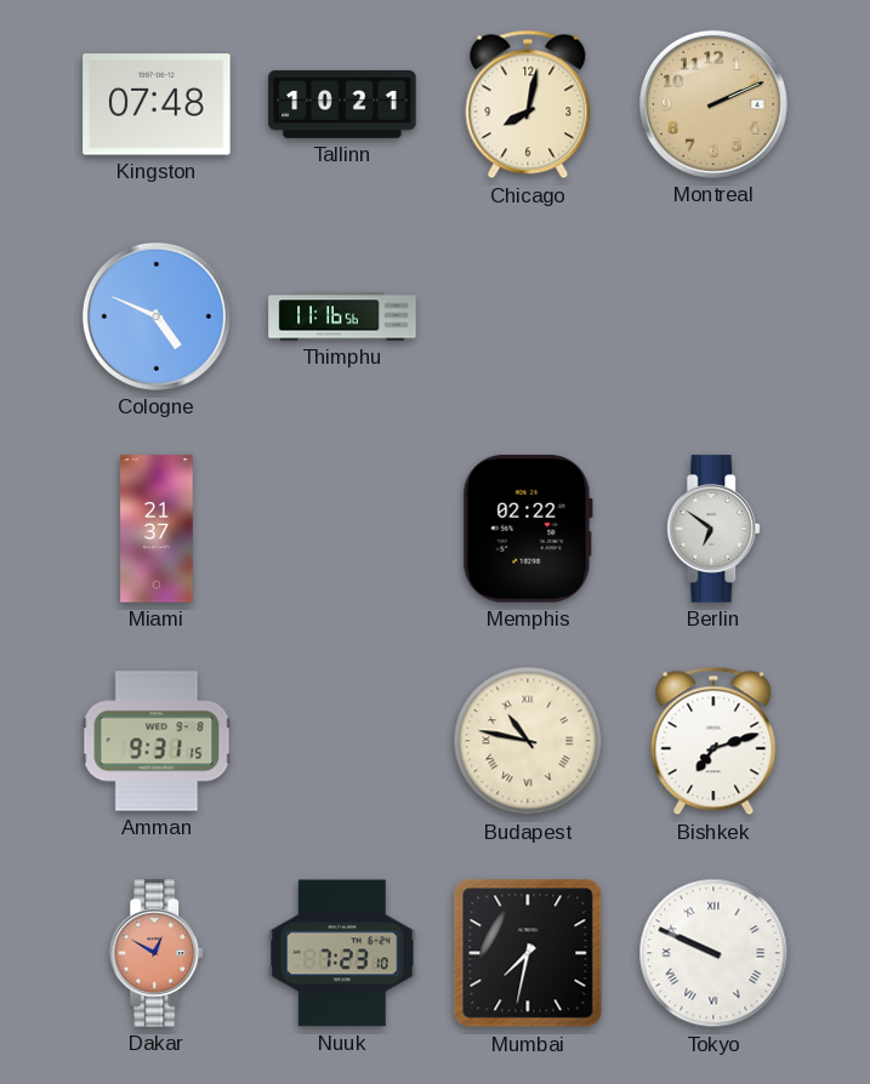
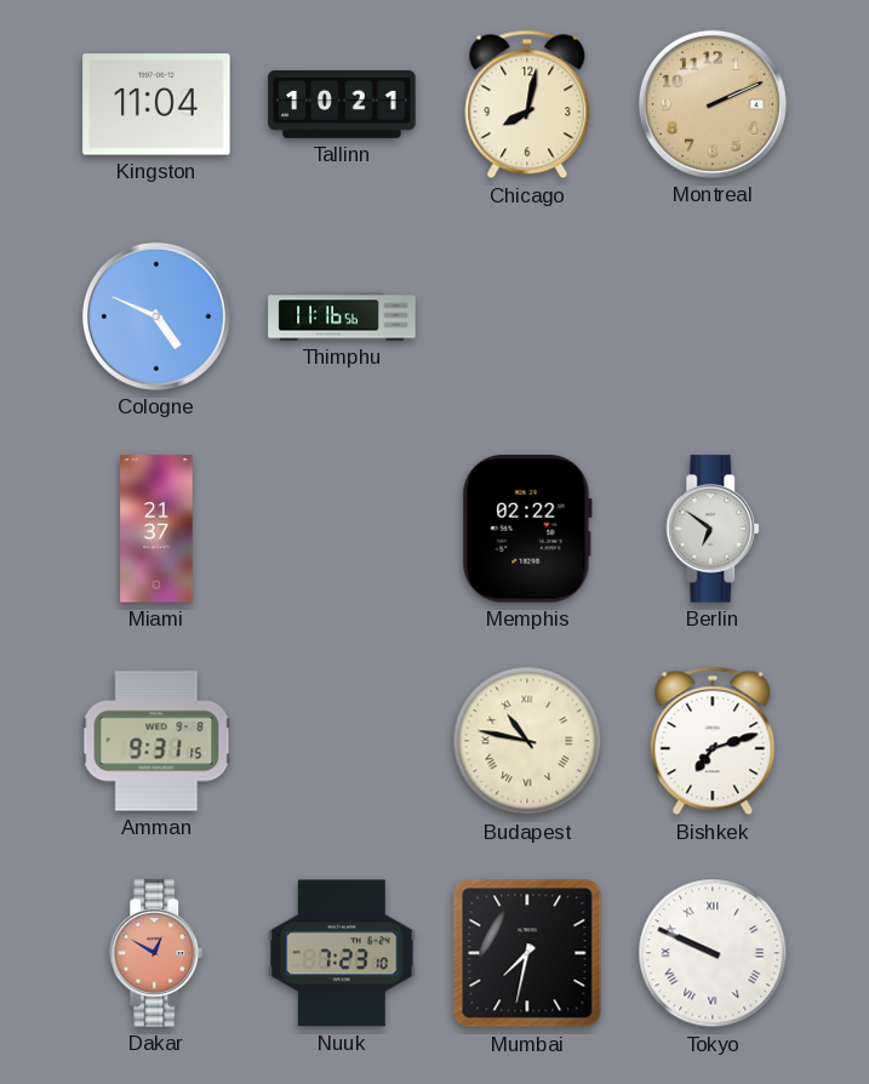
Kingston: 07:48 -> 11:04
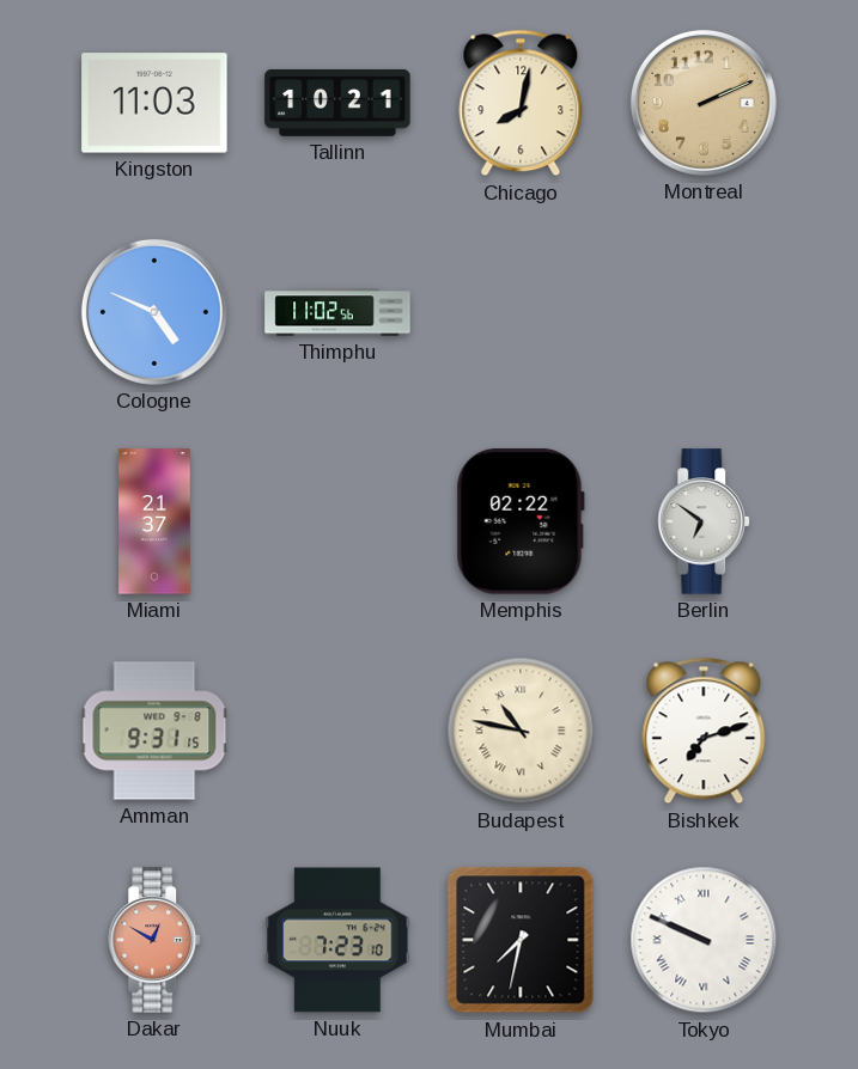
Kingston: 11:04 -> 11:03
Thimphu: 11:16 -> 11:02
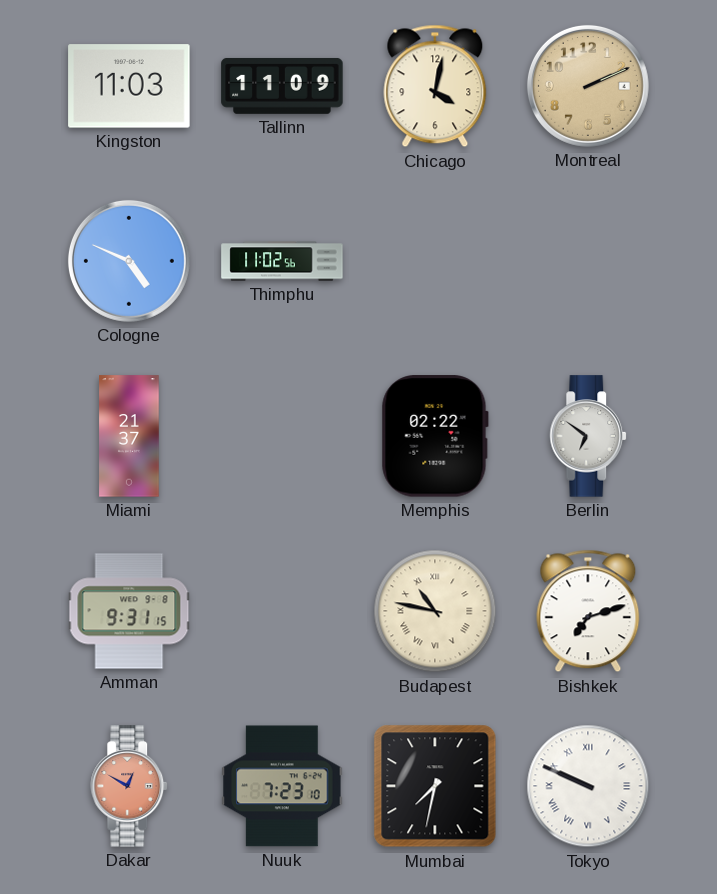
Tallinn: 10:21 -> 11:09
Chicago: 8:02 -> 4:02
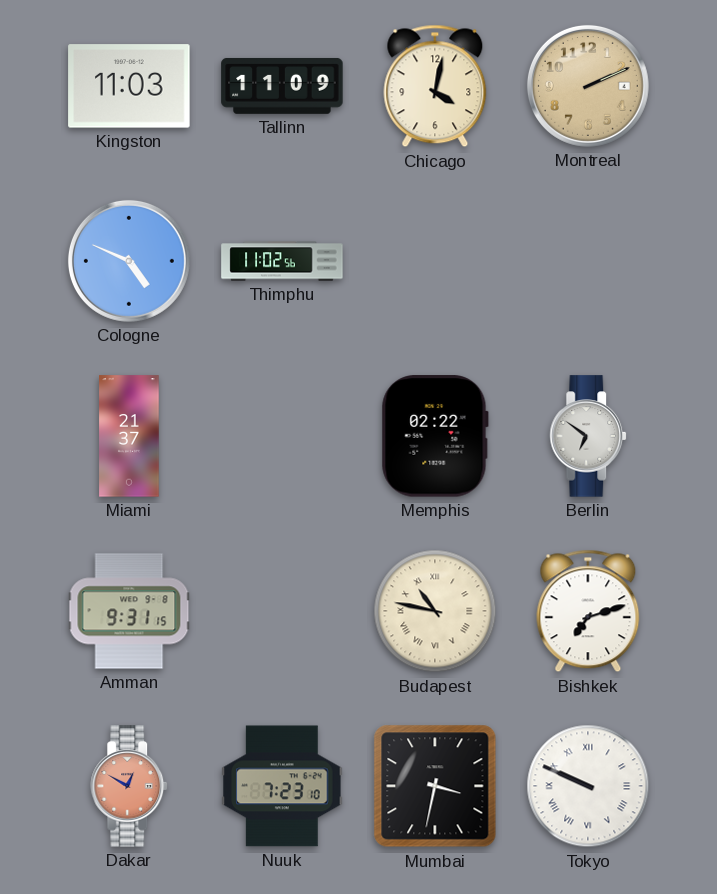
Mumbai: 7:32 -> 3:32
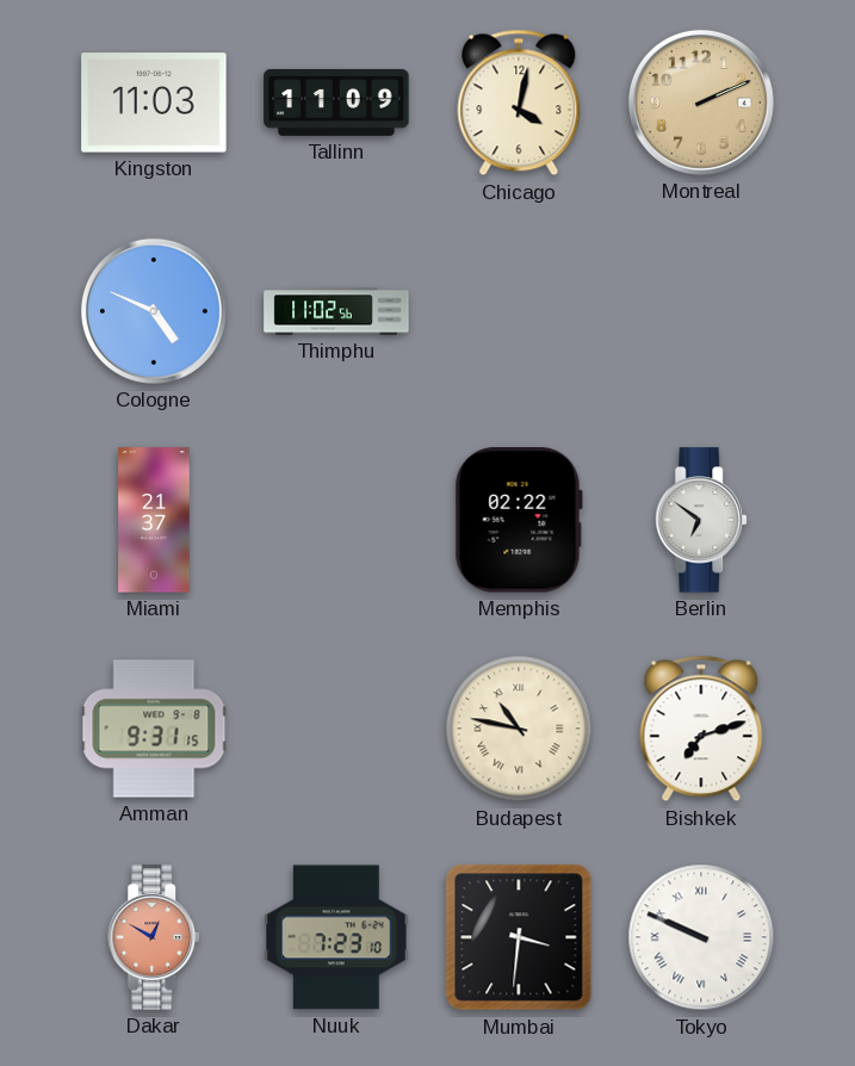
Mumbai: 3:32 -> 3:31
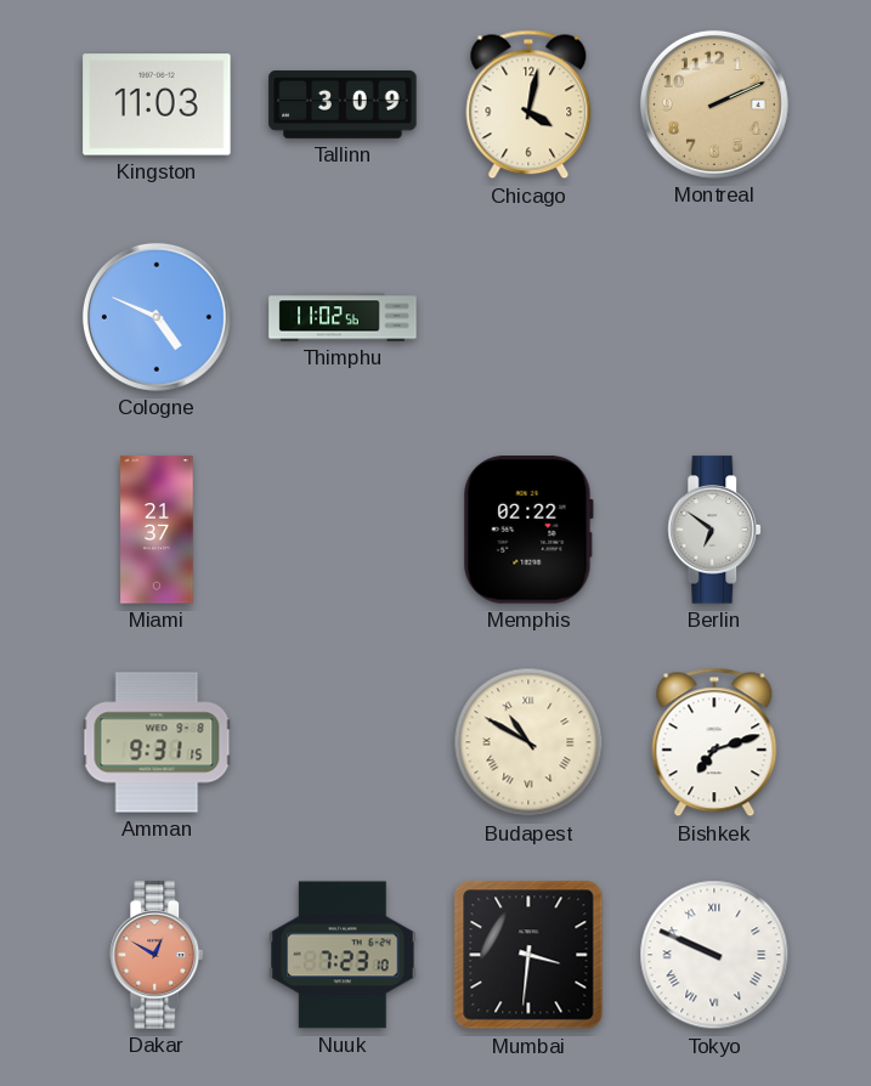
Tallinn: 11:09 -> 3:09
Budapest: 10:47 -> 10:50
